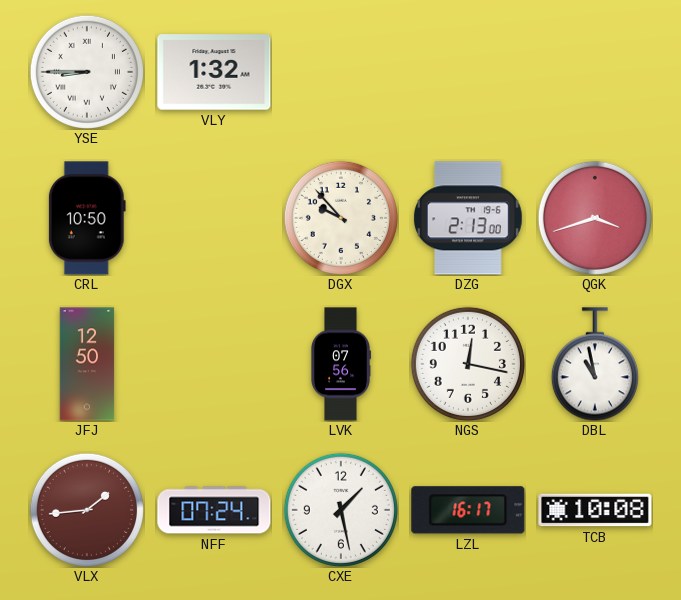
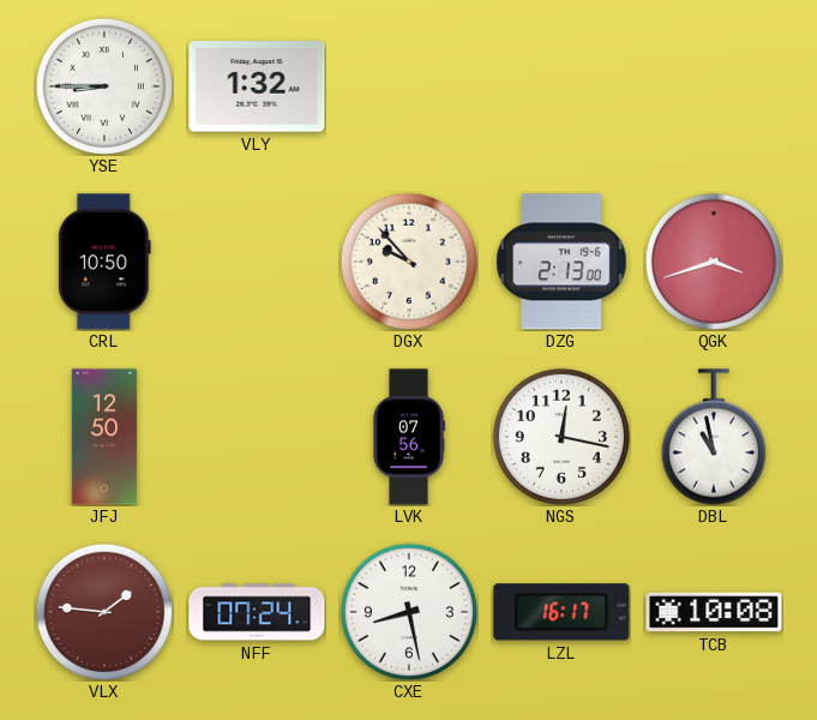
VLX: 1:44 -> 1:46
CXE: 1:28 -> 8:28
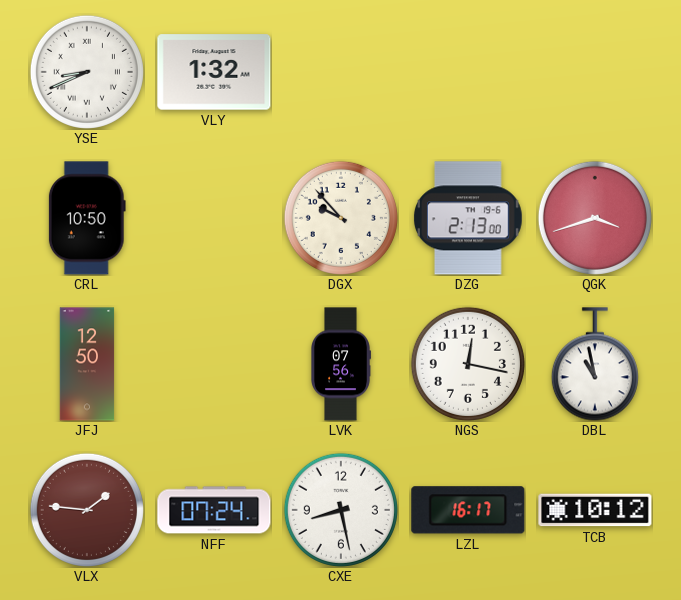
YSE: 8:45 -> 8:41
TCB: 10:08 -> 10:12
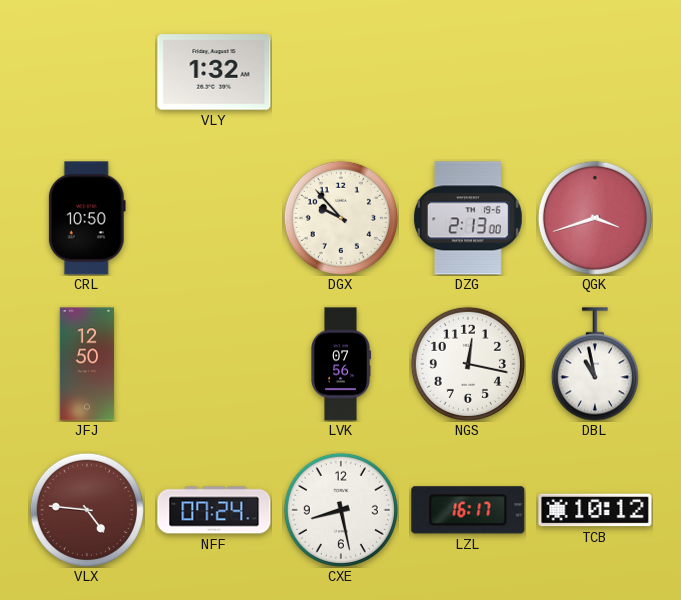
YSE: 8:41 -> none
VLX: 1:46 -> 4:46
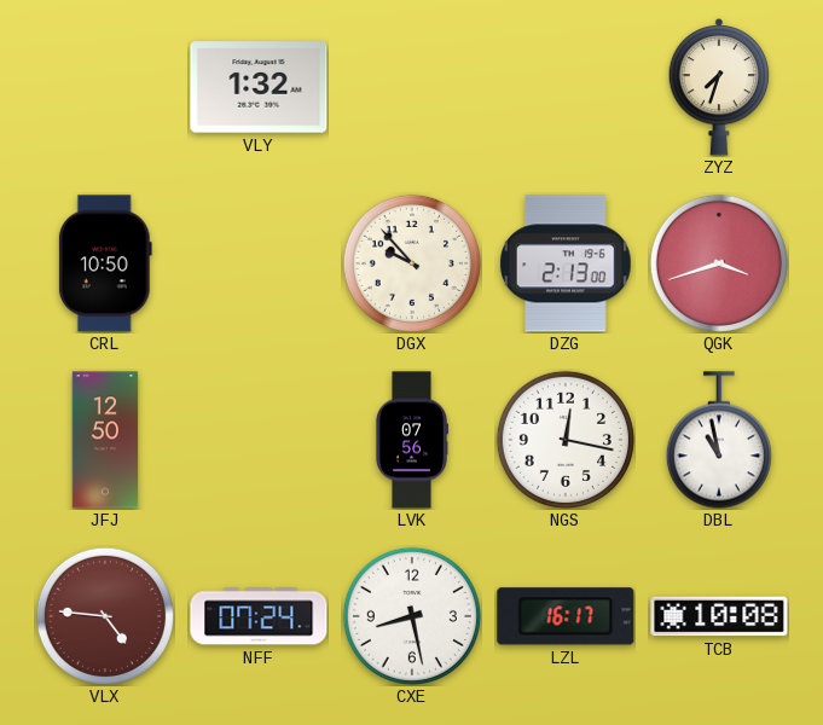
ZYZ: none -> 7:33
TCB: 10:12 -> 10:08
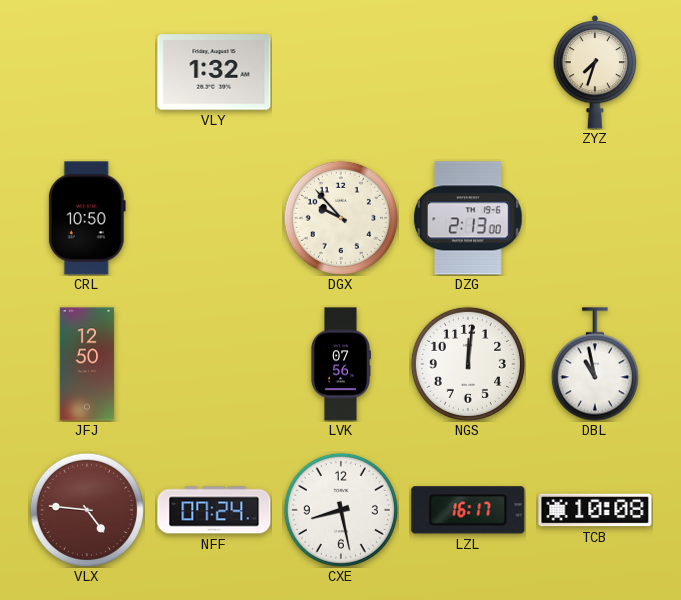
QGK: 3:42 -> none
NGS: 12:17 -> 12:01
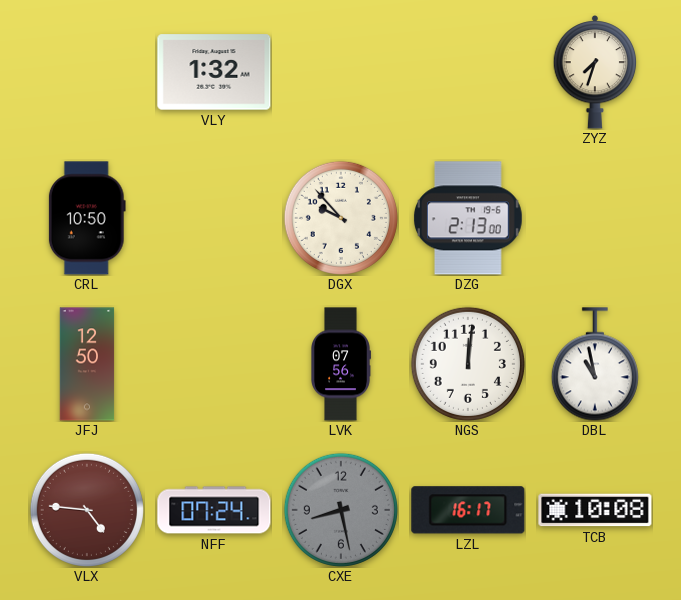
CXE dial: white -> grey
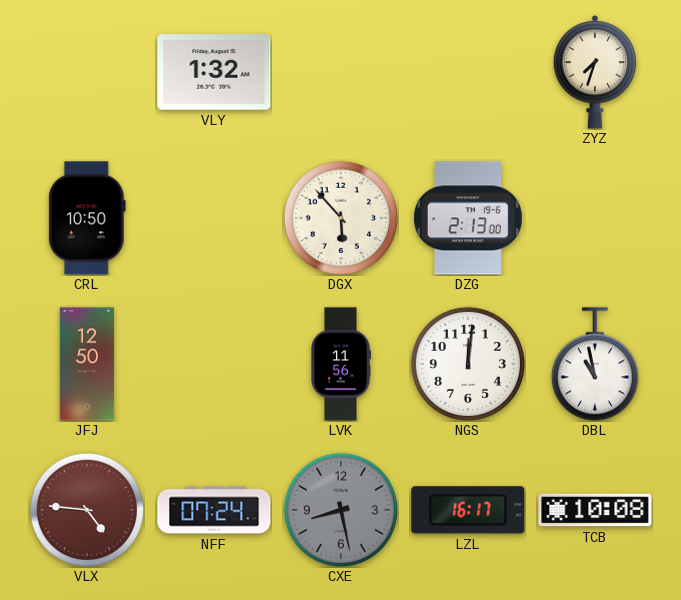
DGX: 9:53 -> 5:53
LVK: 07:56 -> 11:56
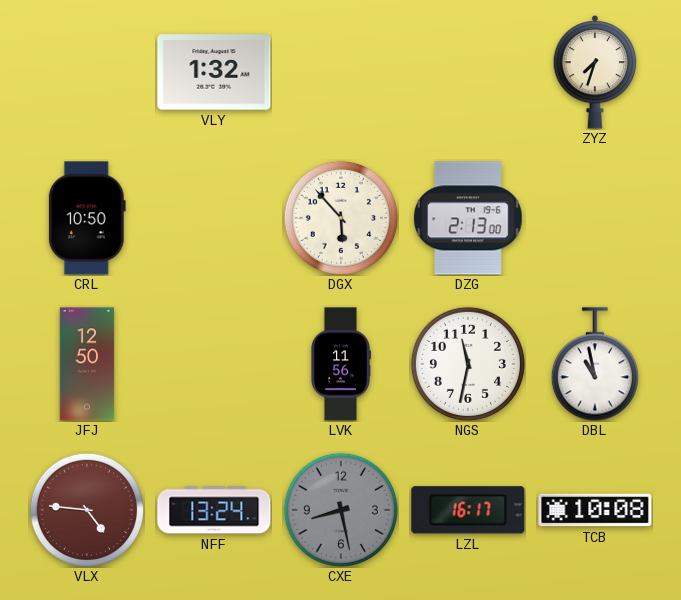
NGS: 12:01 -> 11:32
NFF: 07:24 -> 13:24
